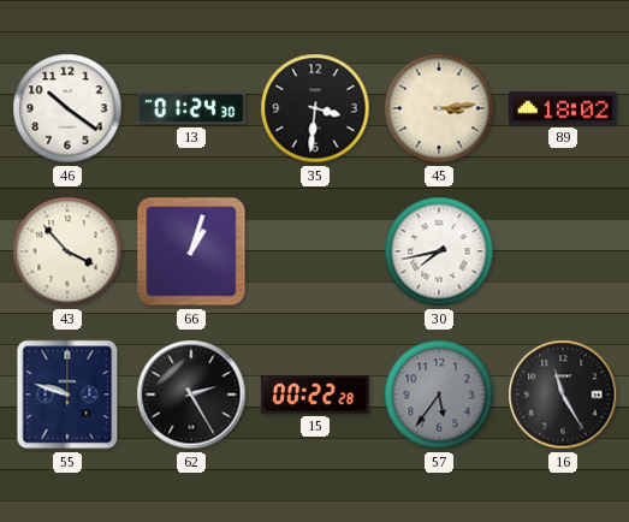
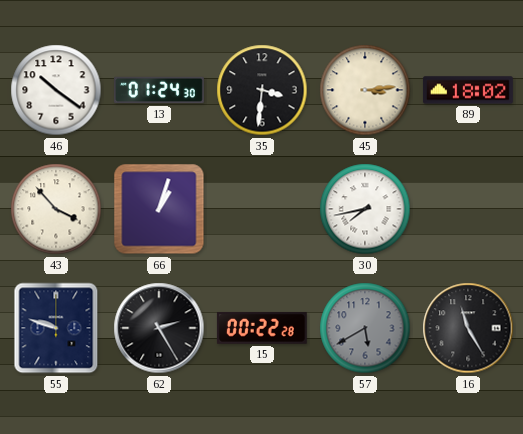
57: 5:36 -> 5:40
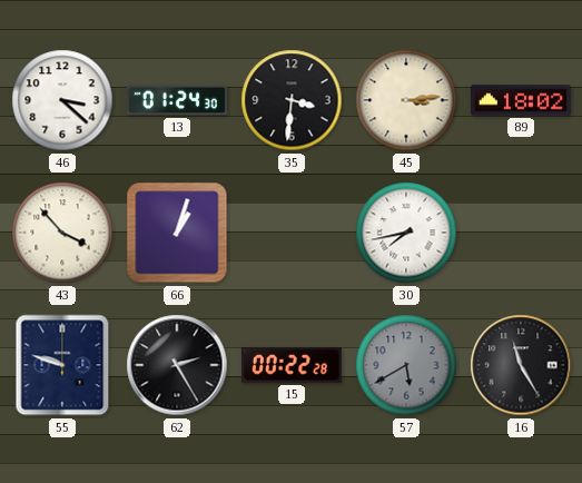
46: 10:21 -> 3:22
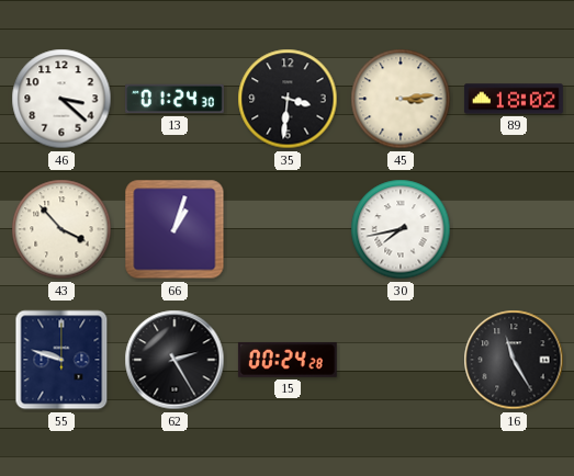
15: 00:22 -> 00:24
57: 5:40 -> none
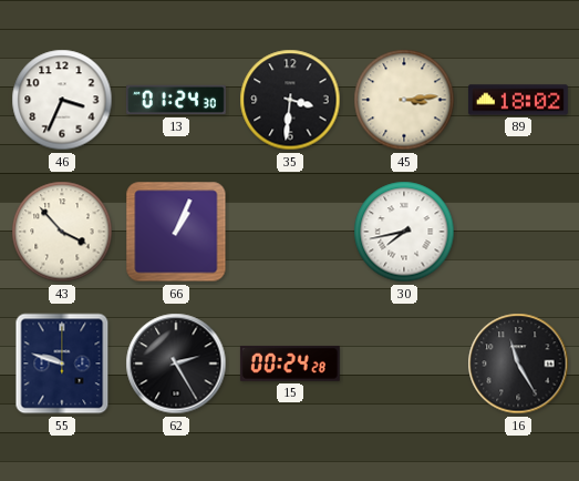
46: 3:22 -> 3:34
66: 1:03 -> 1:04
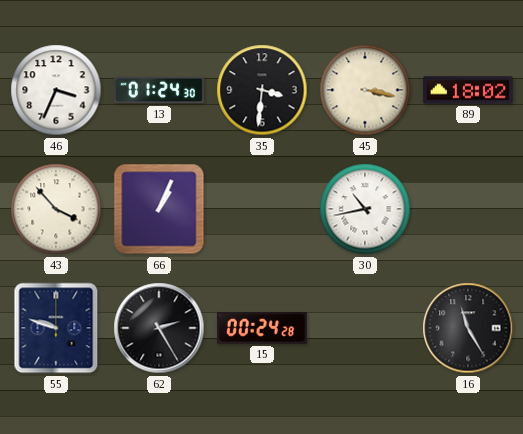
45: 3:14 -> 3:17
30: 7:43 -> 10:43
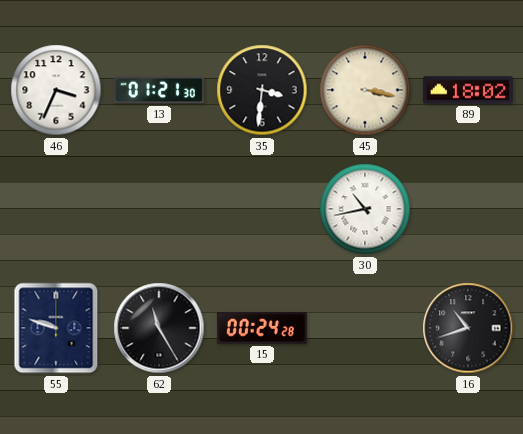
13: 01:24 -> 01:21
43: 3:53 -> none
66: 1:04 -> none
62: 2:25 -> 11:25
16: 11:25 -> 10:42
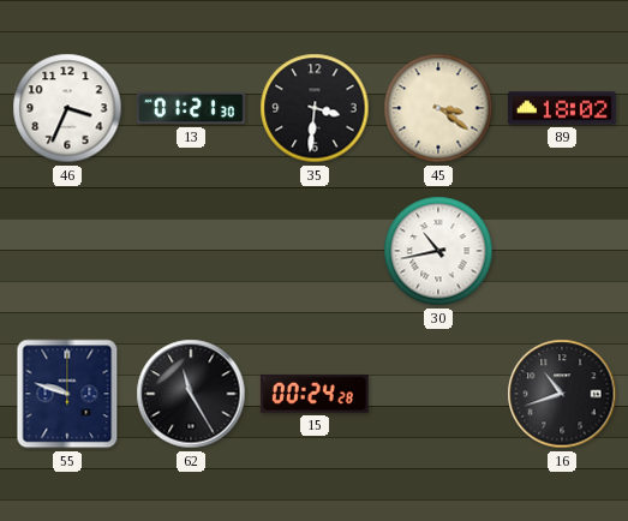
45: 3:17 -> 3:21
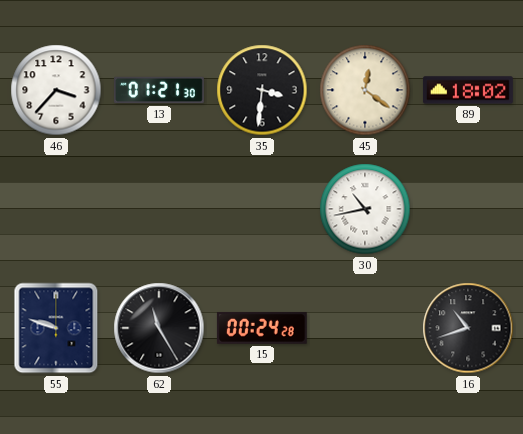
46: 3:34 -> 3:37
45: 3:21 -> 12:21
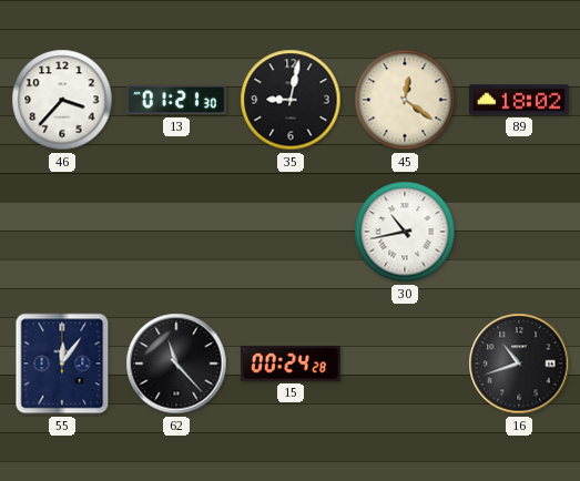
35: 3:31 -> 9:02
55: 9:48 -> 12:06
62: 11:25 -> 11:23
